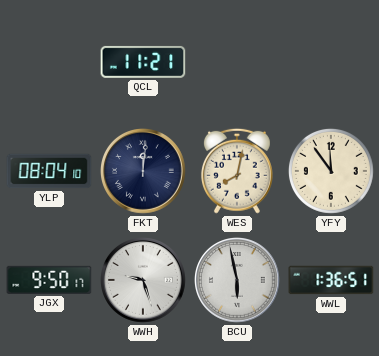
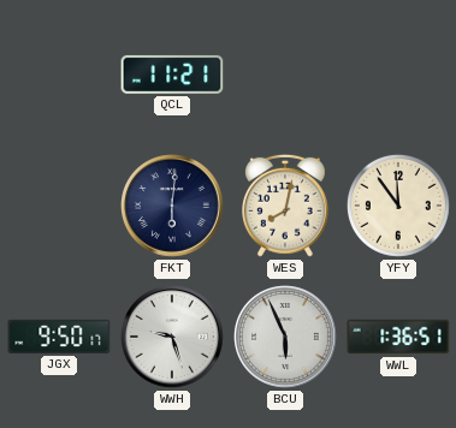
YLP: 08:04 -> none
FKT: 12:01 -> 6:01
BCU: 5:58 -> 5:56
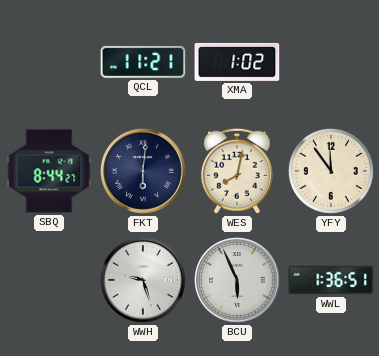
XMA: none -> 1:02
SBQ: none -> 8:44
JGX: 9:50 -> none
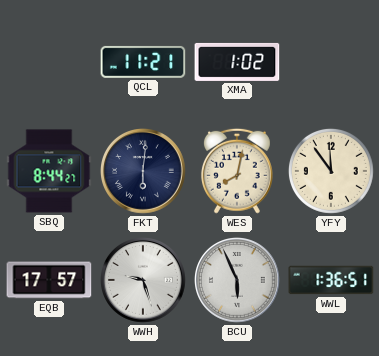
EQB: none -> 17:57
